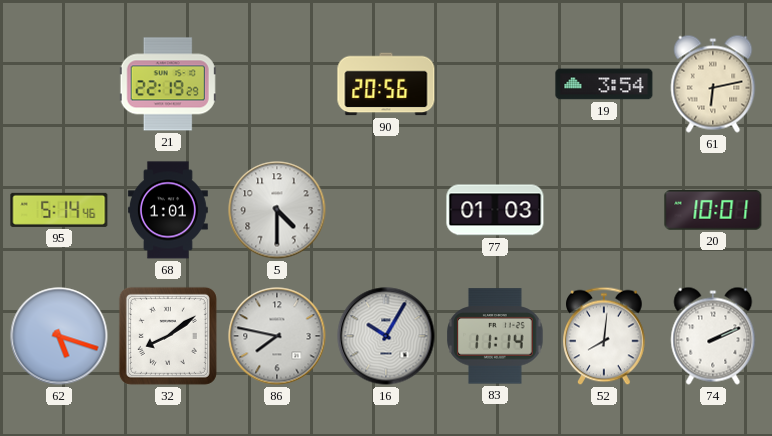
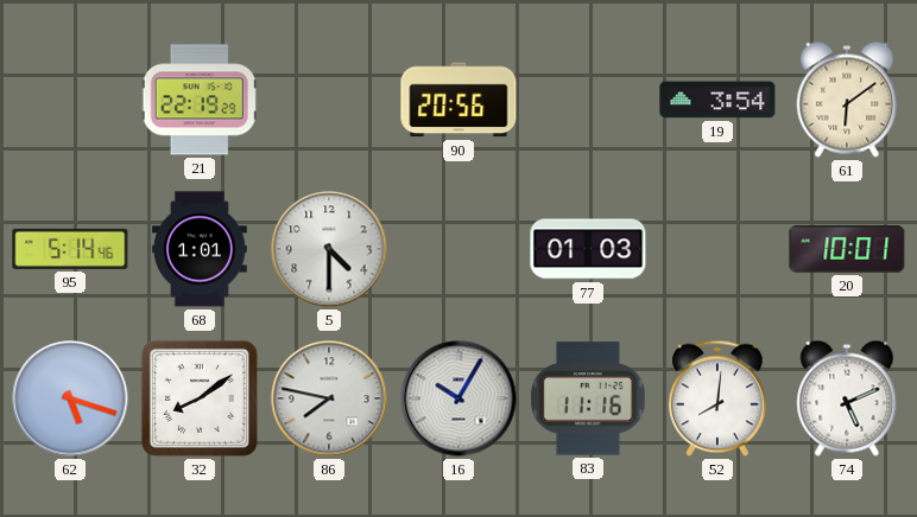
61: 6:13 -> 6:09
83: 11:14 -> 11:16
74: 2:11 -> 5:11
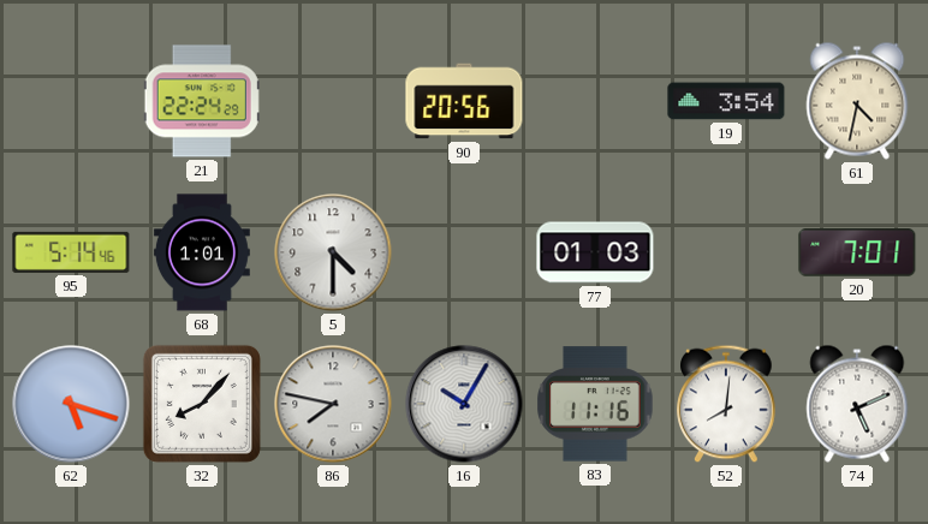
21: 22:19 -> 22:24
61: 6:09 -> 4:32
20: 10:01 -> 7:01
32: 8:09 -> 8:07
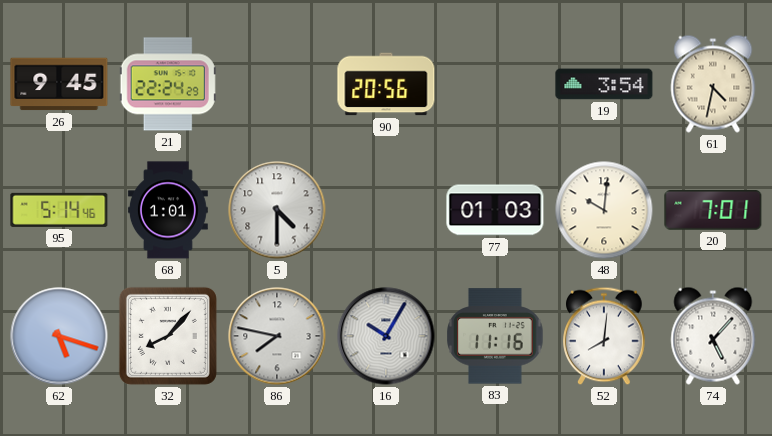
26: none -> 9:45
48: none -> 10:01
74: 5:11 -> 5:07
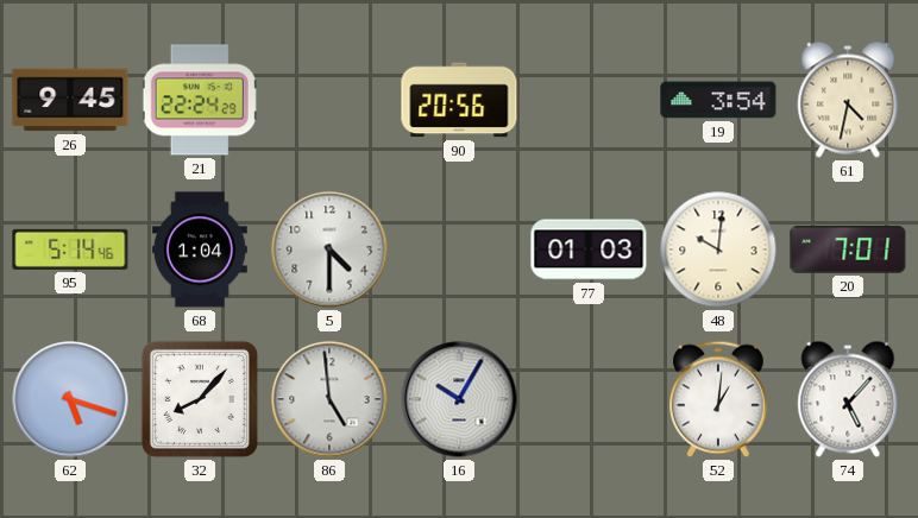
68: 1:01 -> 1:04
86: 7:47 -> 4:59
83: 11:16 -> none
52: 8:01 -> 1:01
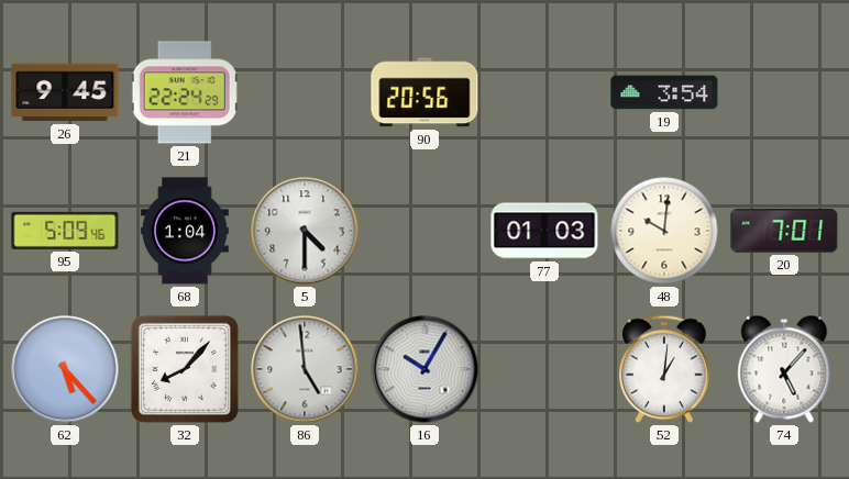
61: 4:32 -> none
95: 5:14 -> 5:09
62: 5:18 -> 5:23
